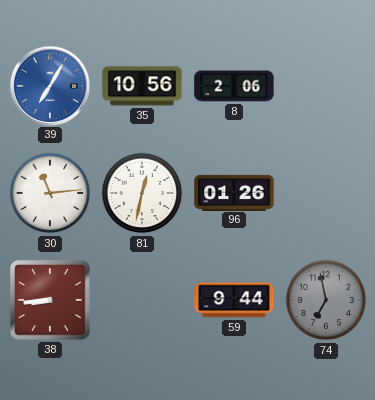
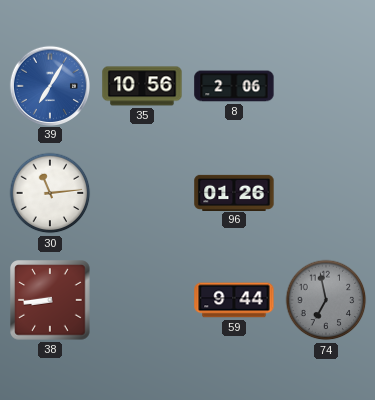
81: 12:32 -> none
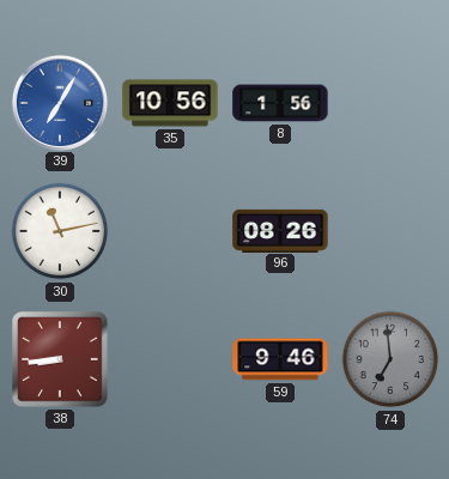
8: 2:06 -> 1:56
30: 11:14 -> 11:13
96: 01:26 -> 08:26
59: 9:44 -> 9:46
74: 6:58 -> 6:59
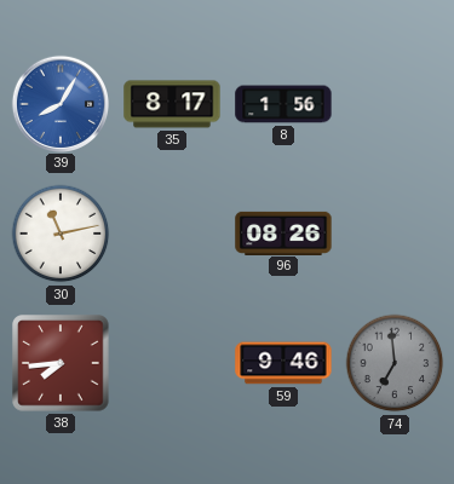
39: 7:05 -> 8:05
35: 10:56 -> 8:17
38: 8:44 -> 7:44
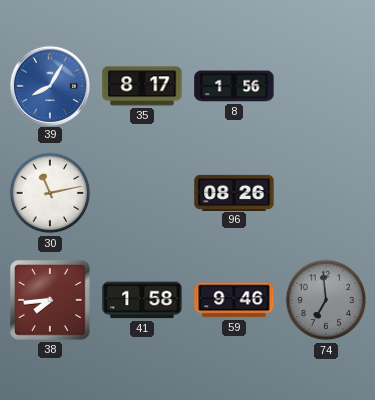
41: none -> 1:58
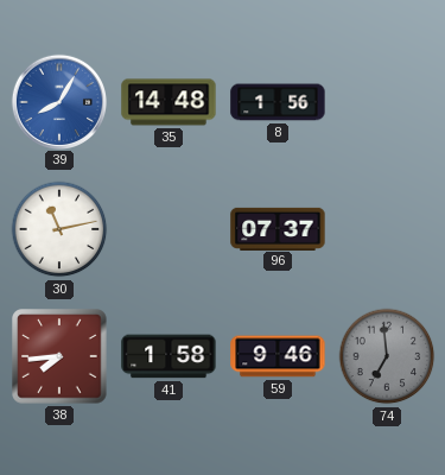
35: 8:17 -> 14:48
96: 08:26 -> 07:37
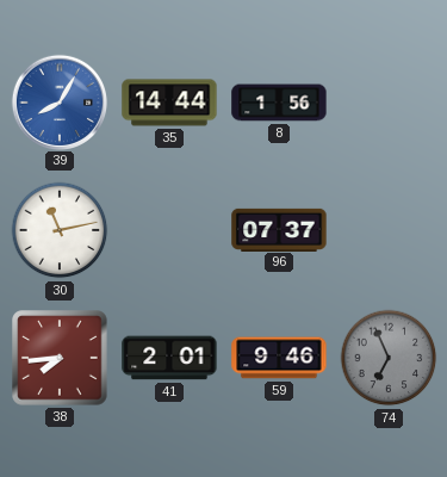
35: 14:48 -> 14:44
41: 1:58 -> 2:01
74: 6:59 -> 6:56
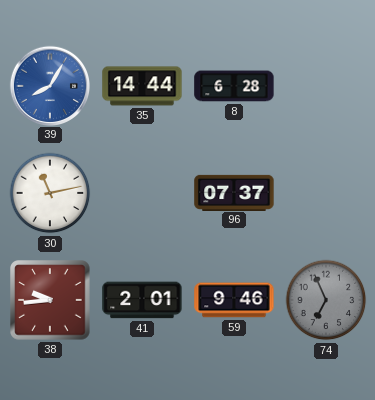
8: 1:56 -> 6:28
38: 7:44 -> 9:44
